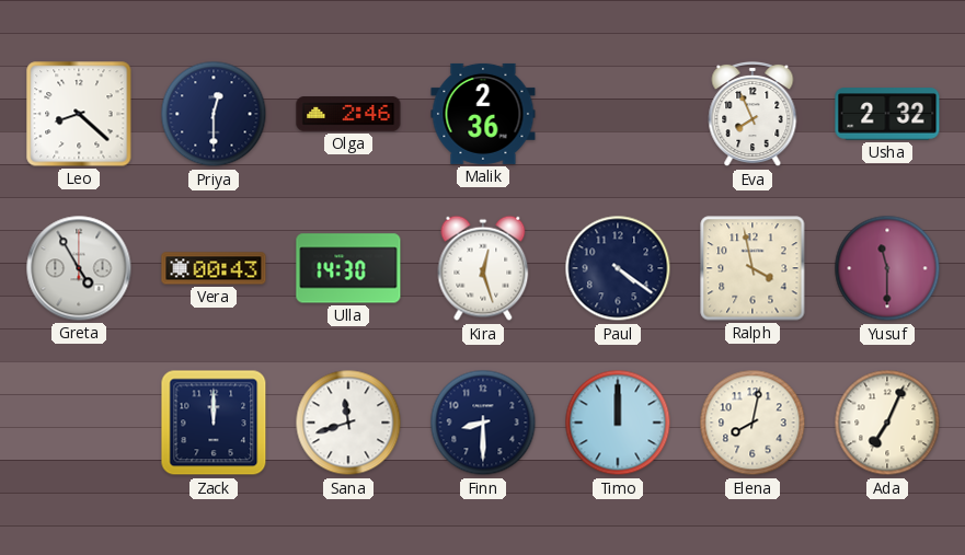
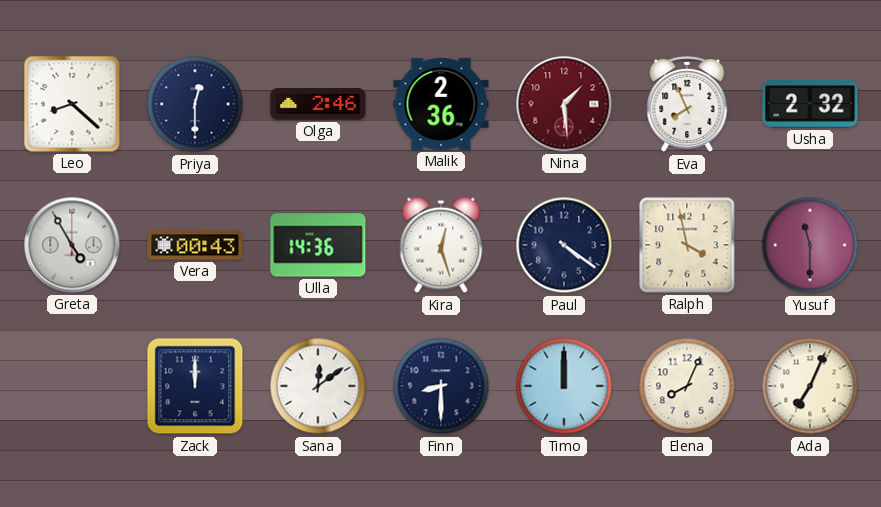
Nina: none -> 1:29
Ulla: 14:30 -> 14:36
Sana: 11:42 -> 12:09
Elena: 8:02 -> 8:04
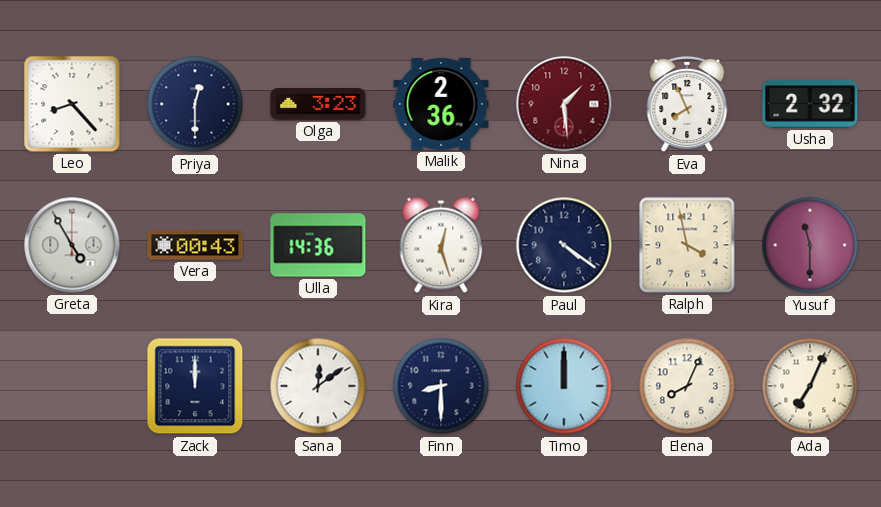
Leo: 8:22 -> 8:23
Olga: 2:46 -> 3:23
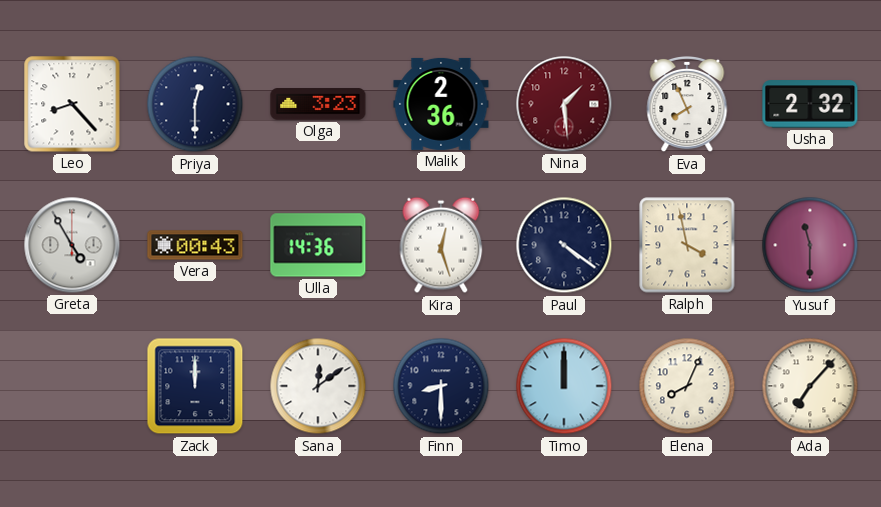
Ada: 7:04 -> 7:07
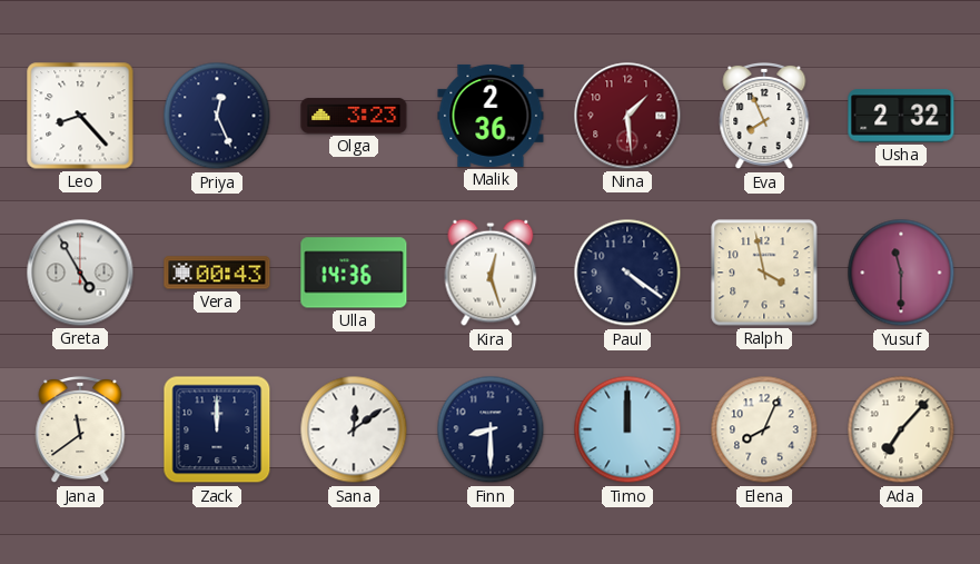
Priya: 12:30 -> 12:26
Jana: none -> 11:39
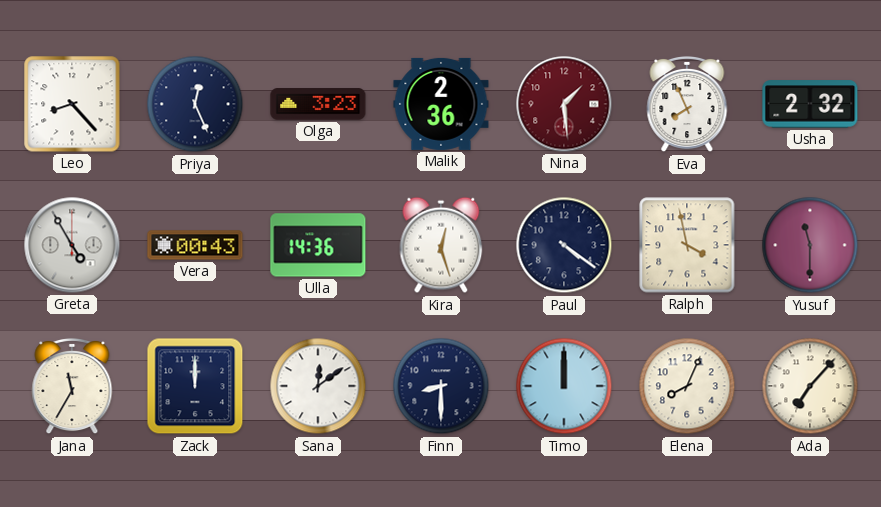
Jana: 11:39 -> 11:35
